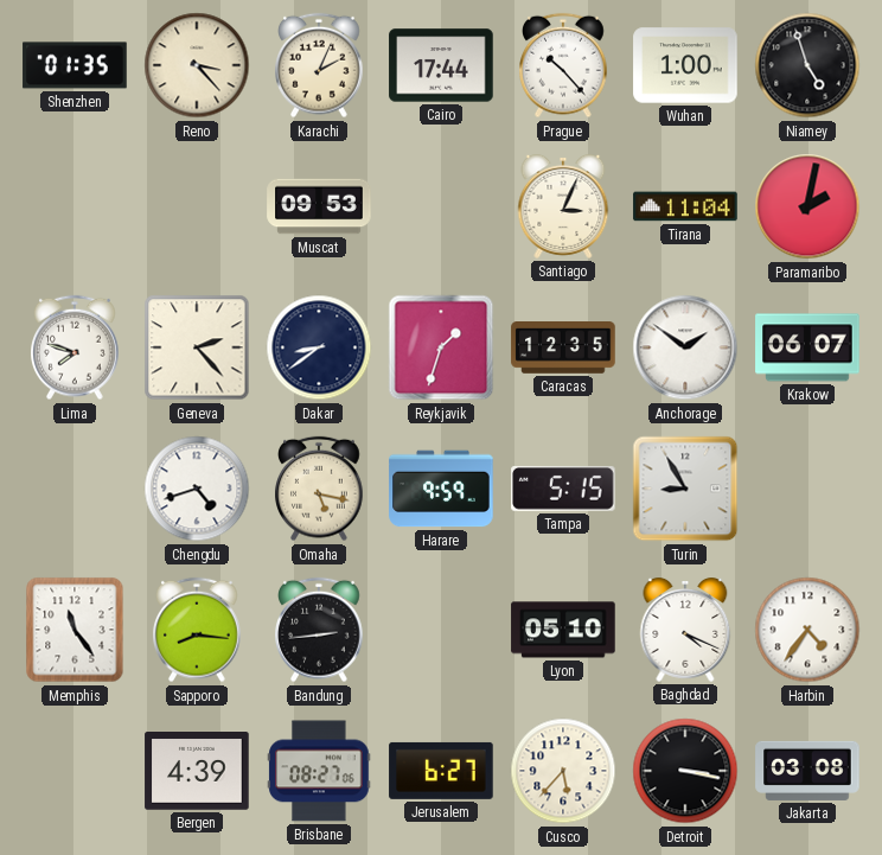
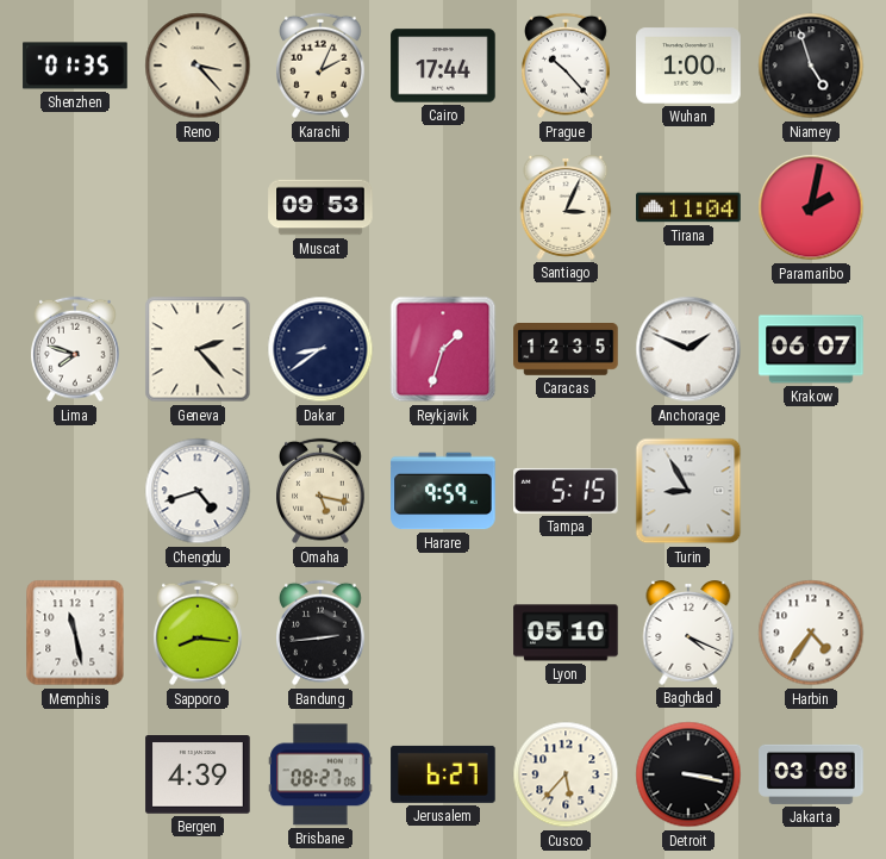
Anchorage: 1:51 -> 1:49
Memphis: 11:24 -> 11:28
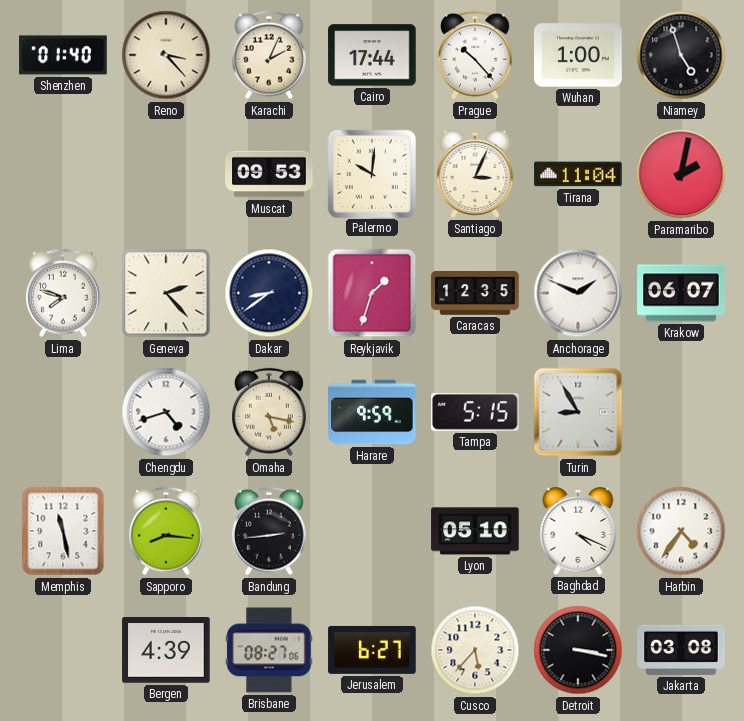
Shenzhen: 01:35 -> 01:40
Palermo: none -> 10:01
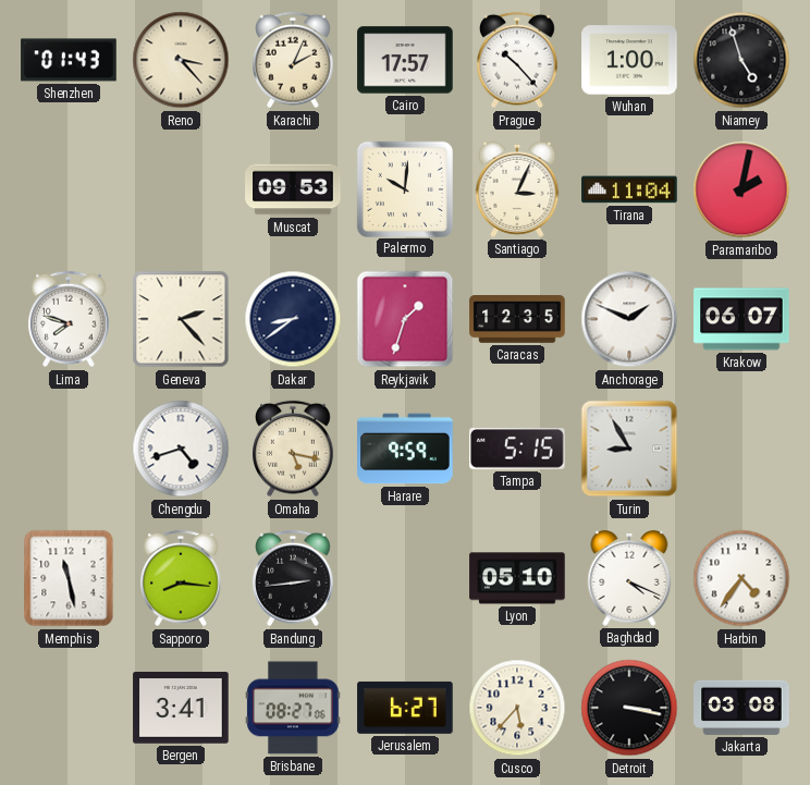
Shenzhen: 01:40 -> 01:43
Cairo: 17:44 -> 17:57
Bergen: 4:39 -> 3:41
